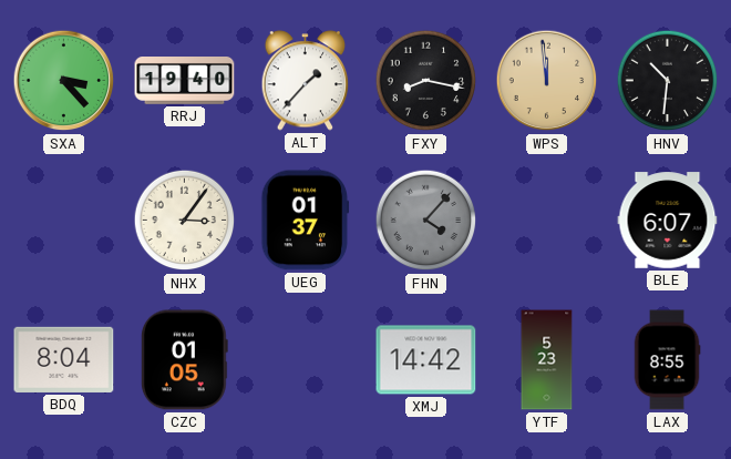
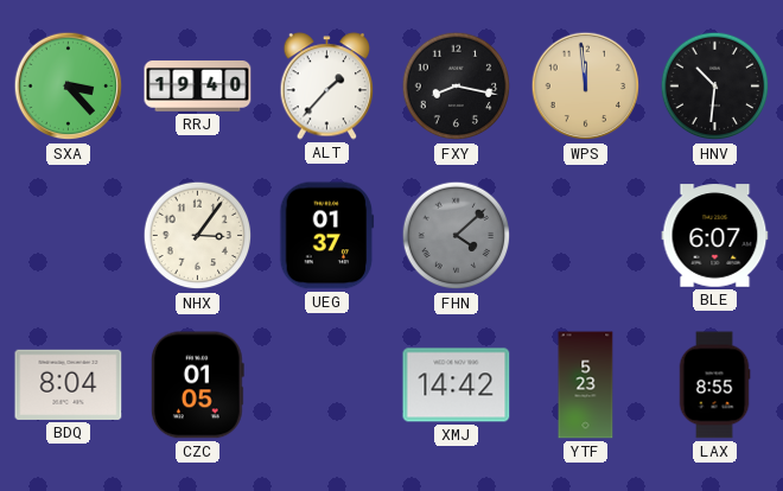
FHN: 4:07 -> 4:08
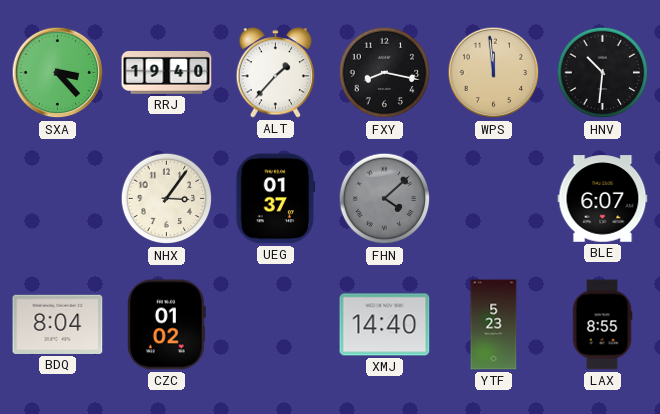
CZC: 01:05 -> 01:02
XMJ: 14:42 -> 14:40
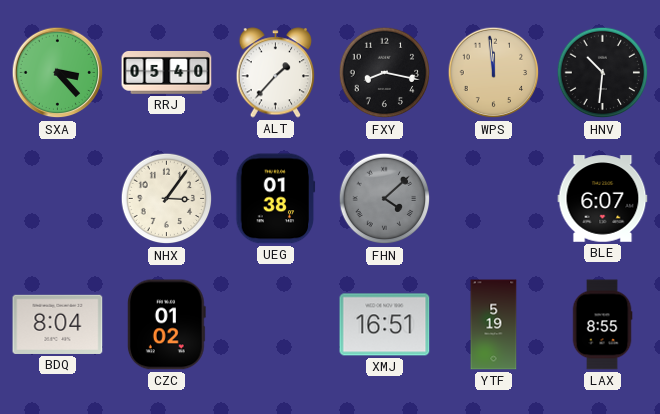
RRJ: 19:40 -> 05:40
UEG: 01:37 -> 01:38
XMJ: 14:40 -> 16:51
YTF: 5:23 -> 5:19
